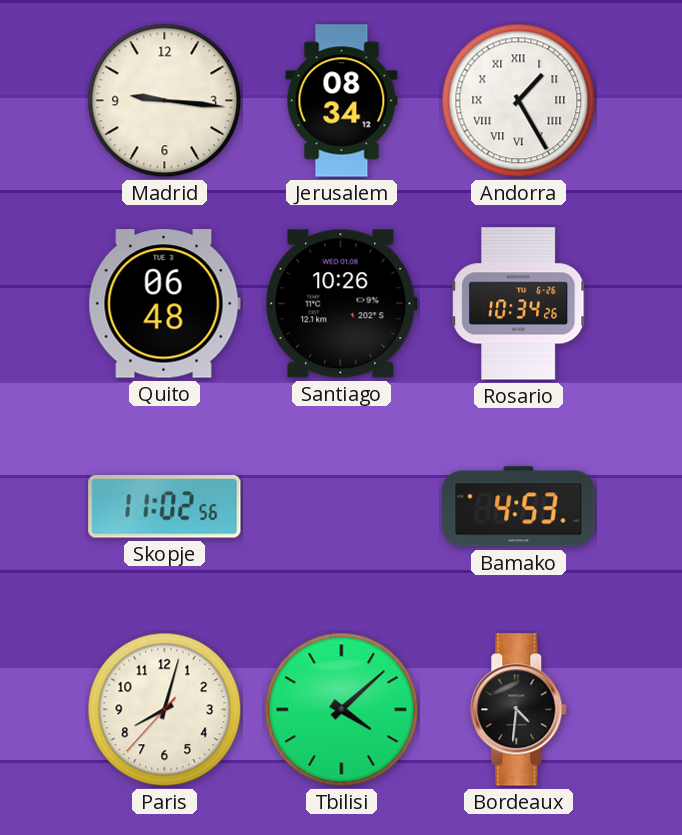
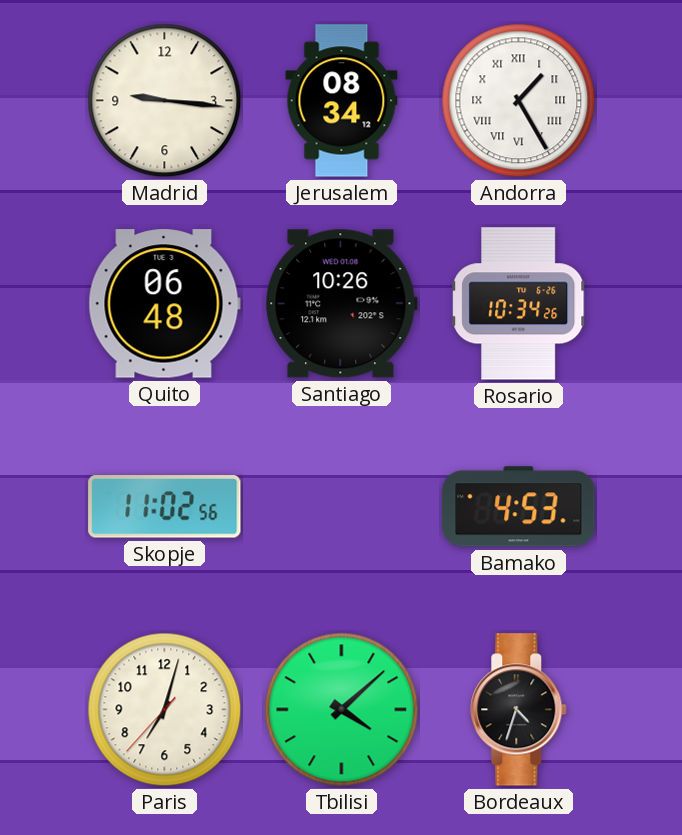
Paris: 8:02 -> 7:02
Bordeaux: 4:31 -> 4:33
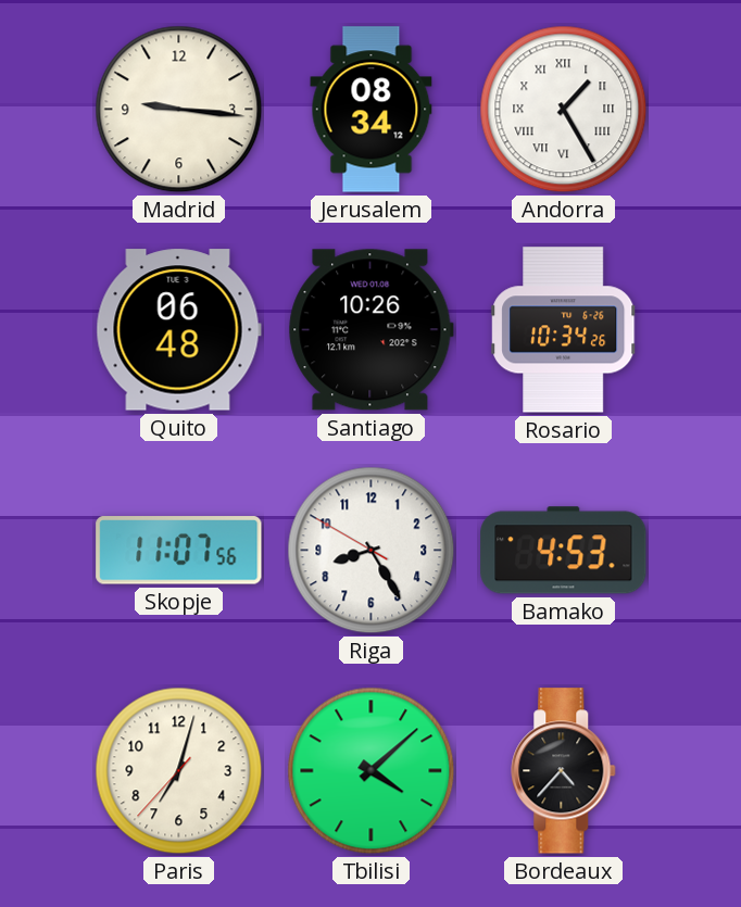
Skopje: 11:02 -> 11:07
Riga: none -> 8:24
Bordeaux: 4:33 -> 4:37
